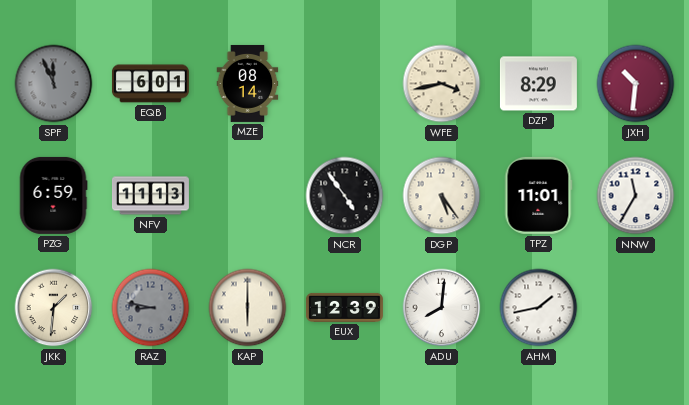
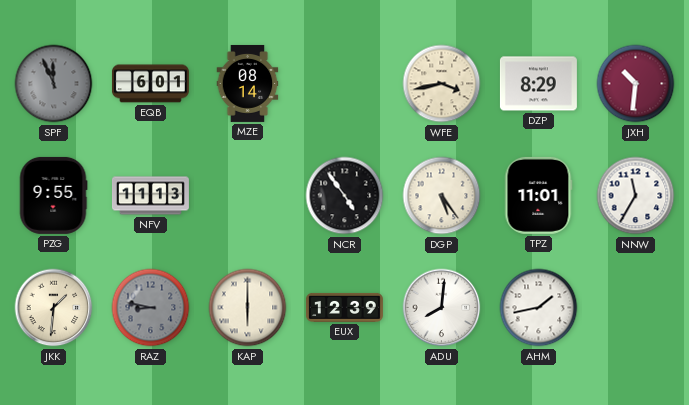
PZG: 6:59 -> 9:55
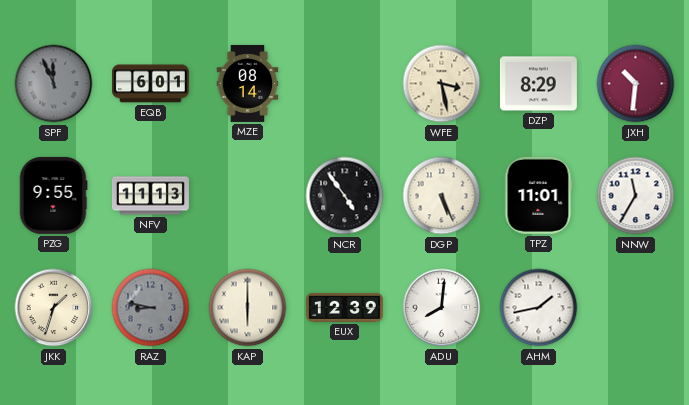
WFE: 3:43 -> 3:28
DGP: 5:24 -> 5:26
JKK: 1:31 -> 1:33
